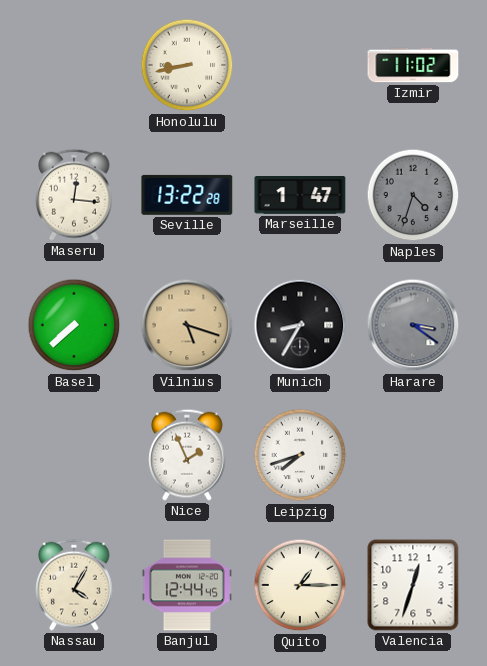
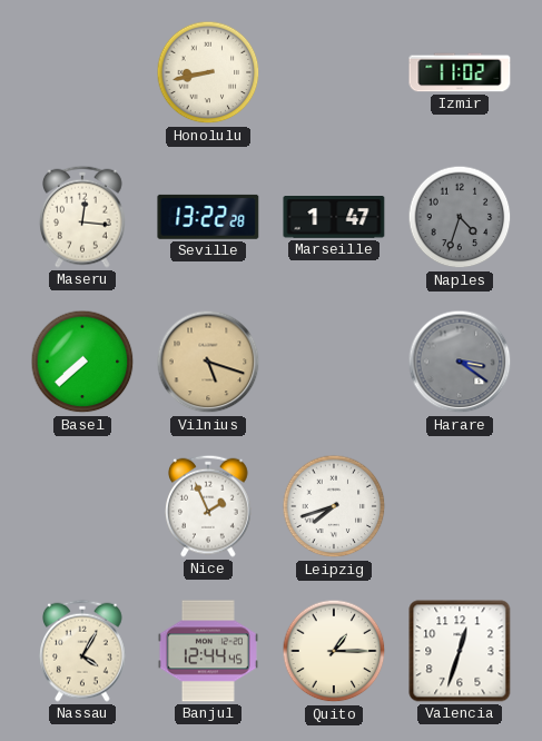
Munich: 8:35 -> none
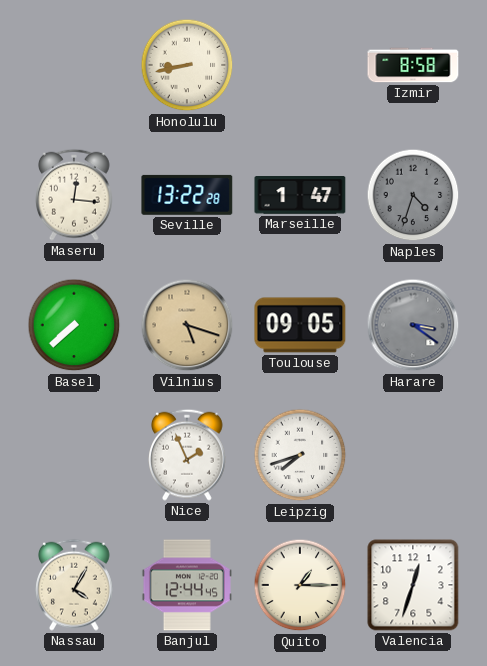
Izmir: 11:02 -> 8:58
Toulouse: none -> 09:05
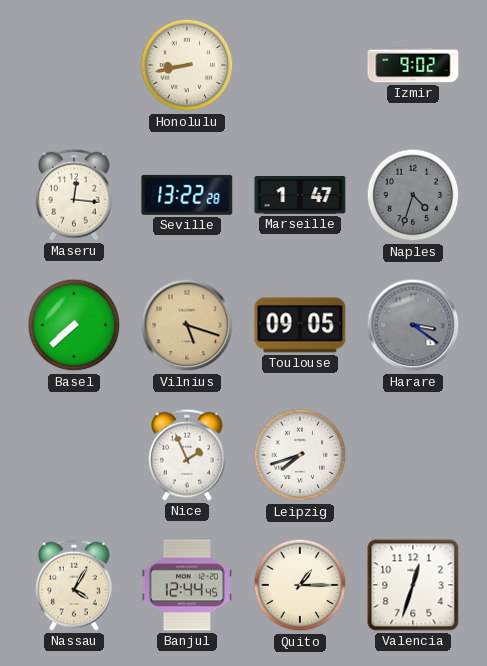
Izmir: 8:58 -> 9:02
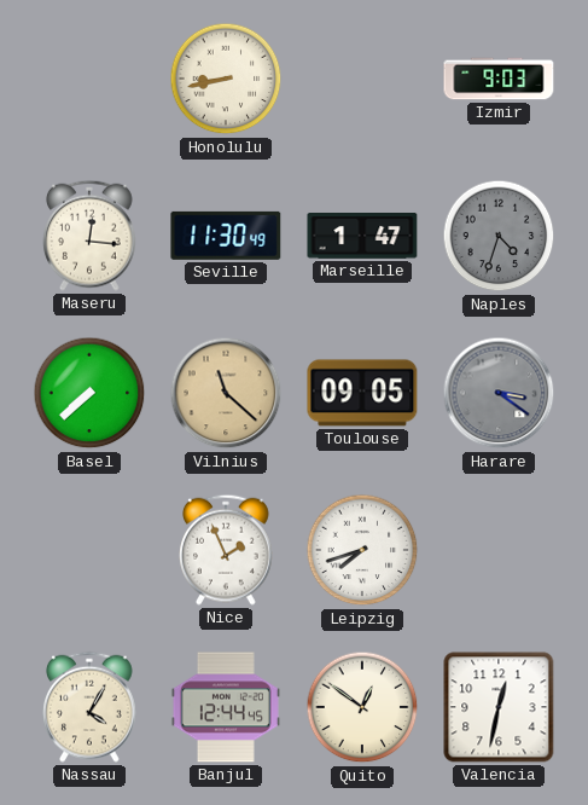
Izmir: 9:02 -> 9:03
Seville: 13:22 -> 11:30
Vilnius: 5:18 -> 11:22
Quito: 1:15 -> 12:51
Valencia: 12:33 -> 12:32
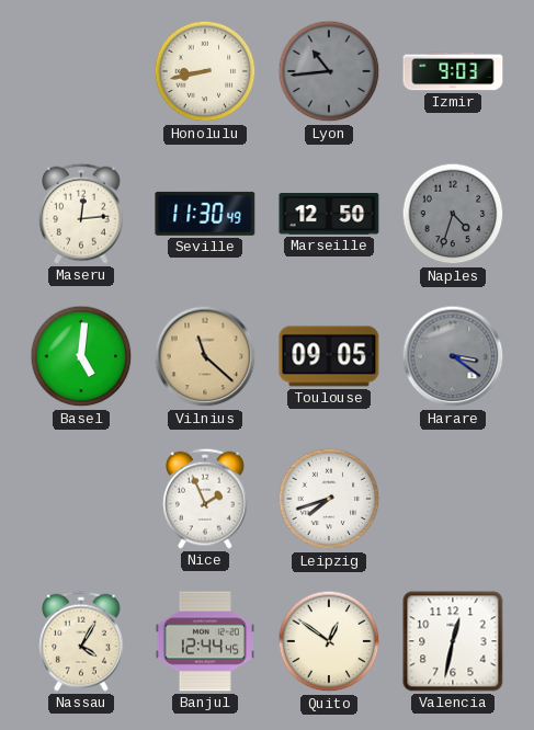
Lyon: none -> 10:44
Maseru: 12:16 -> 12:14
Marseille: 1:47 -> 12:50
Basel: 7:38 -> 5:01
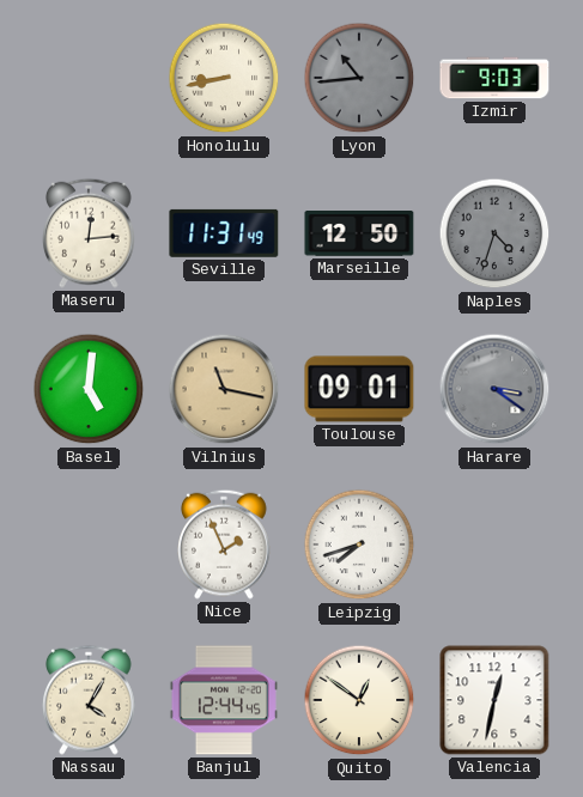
Seville: 11:30 -> 11:31
Vilnius: 11:22 -> 11:17
Toulouse: 09:05 -> 09:01
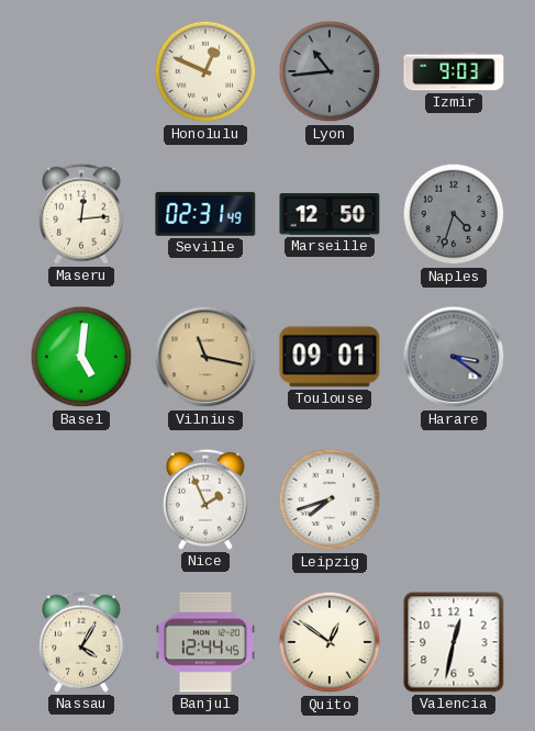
Honolulu: 8:43 -> 12:49
Seville: 11:31 -> 02:31
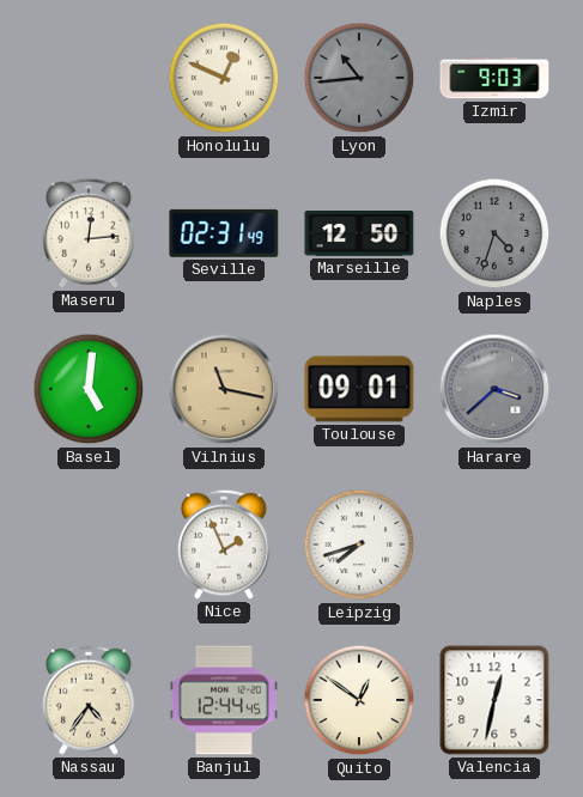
Harare: 3:21 -> 3:38
Nassau: 4:05 -> 4:36
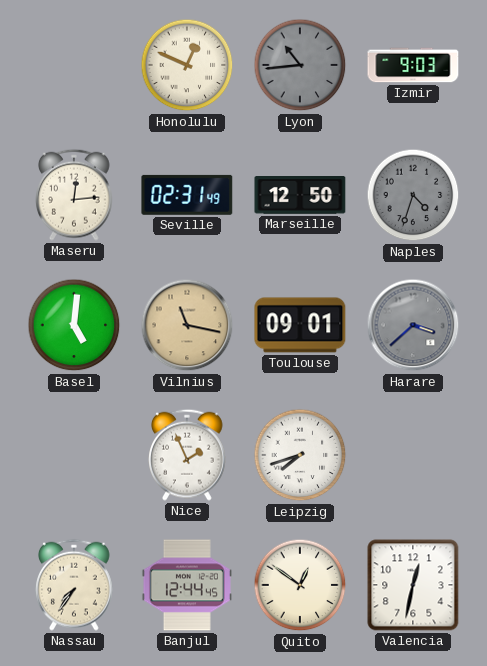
Nassau: 4:36 -> 7:36
